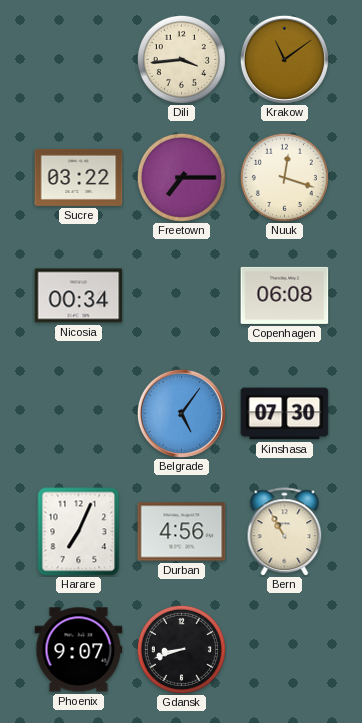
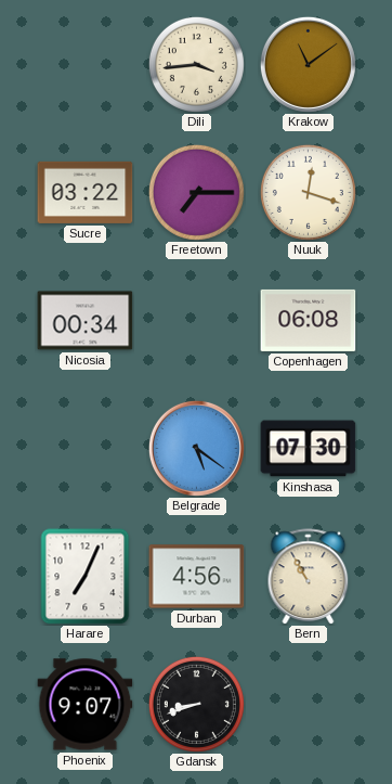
Belgrade: 5:06 -> 5:21
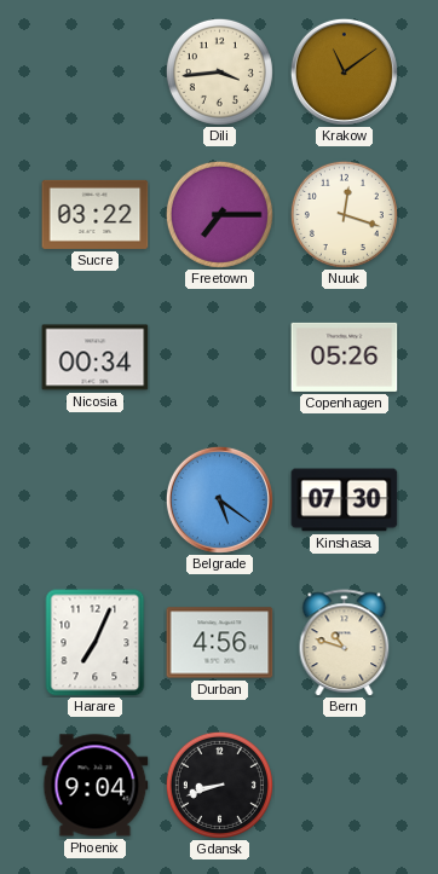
Copenhagen: 06:08 -> 05:26
Bern: 10:55 -> 10:48
Phoenix: 9:07 -> 9:04
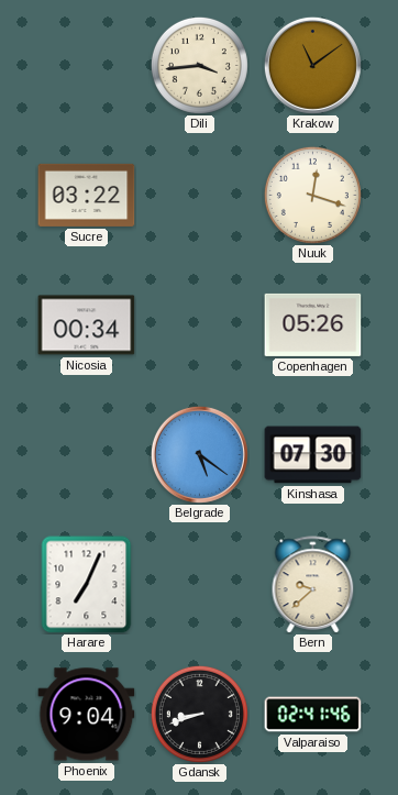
Freetown: 7:15 -> none
Durban: 4:56 -> none
Bern: 10:48 -> 9:38
Valparaiso: none -> 02:41
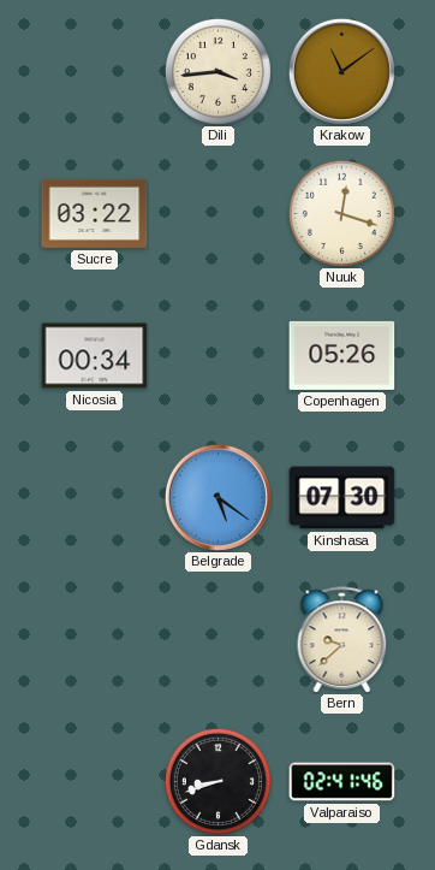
Harare: 7:04 -> none
Phoenix: 9:04 -> none
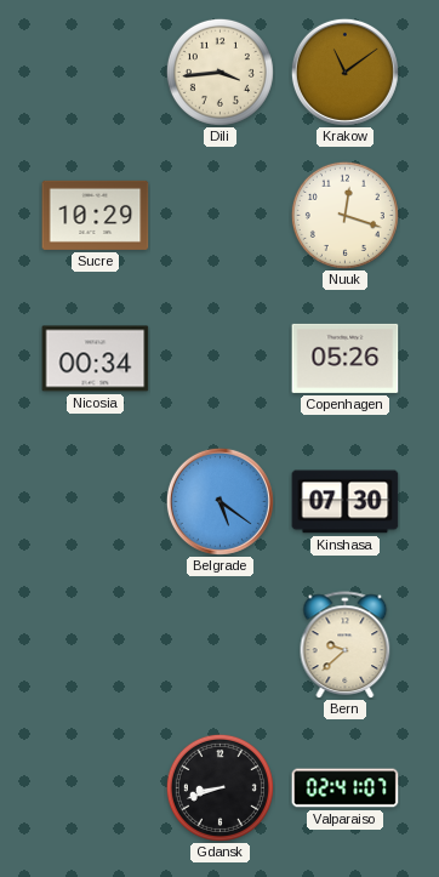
Sucre: 03:22 -> 10:29
Valparaiso: 02:41:46 -> 02:41:07
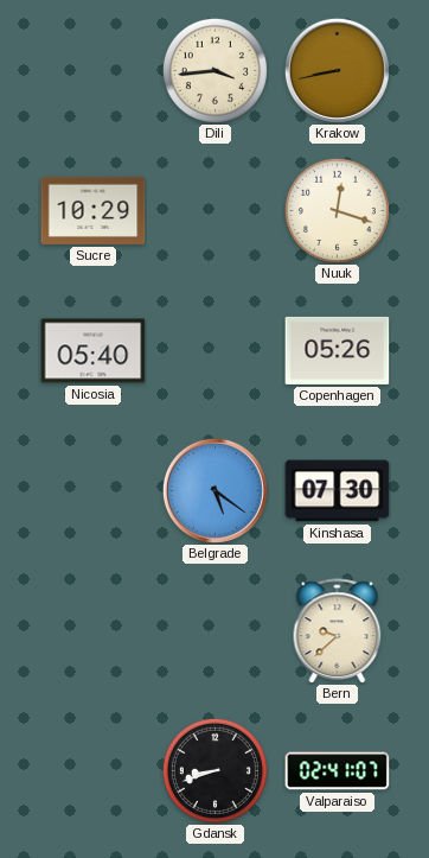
Krakow: 11:09 -> 8:43
Nicosia: 00:34 -> 05:40
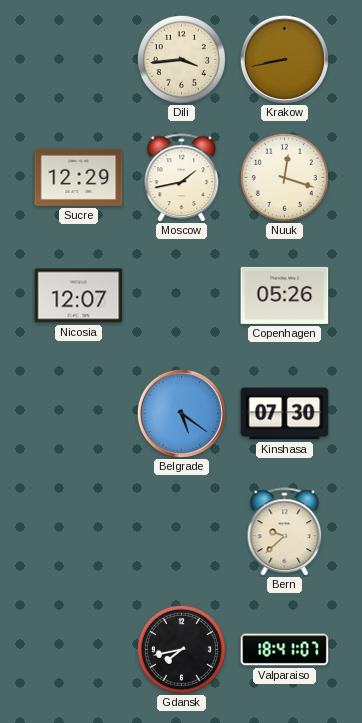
Sucre: 10:29 -> 12:29
Moscow: none -> 1:43
Nicosia: 05:40 -> 12:07
Gdansk: 8:42 -> 7:43
Valparaiso: 02:41 -> 18:41
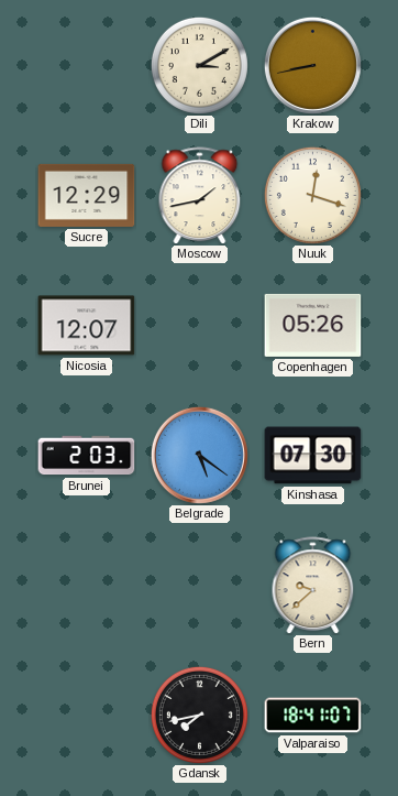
Dili: 3:44 -> 3:10
Brunei: none -> 2:03
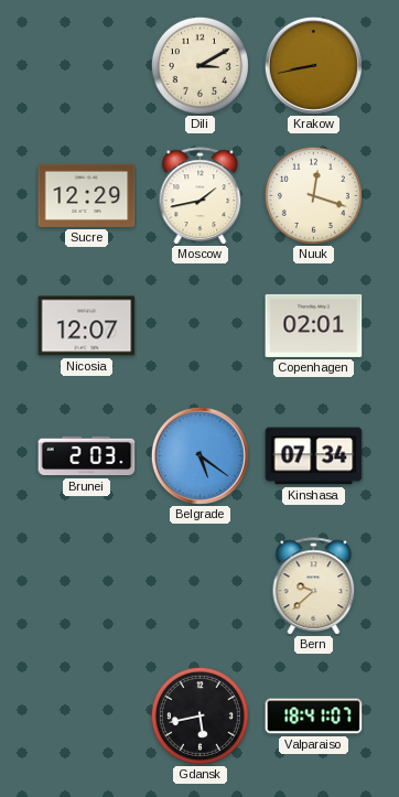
Copenhagen: 05:26 -> 02:01
Kinshasa: 07:30 -> 07:34
Gdansk: 7:43 -> 5:43
